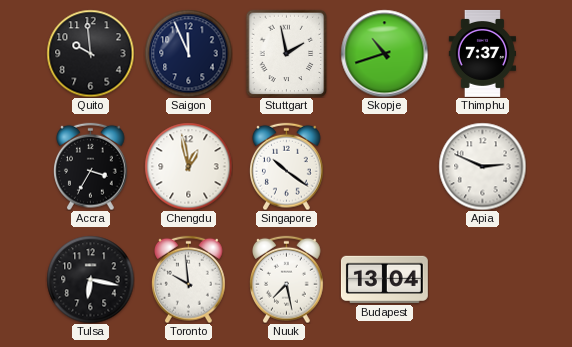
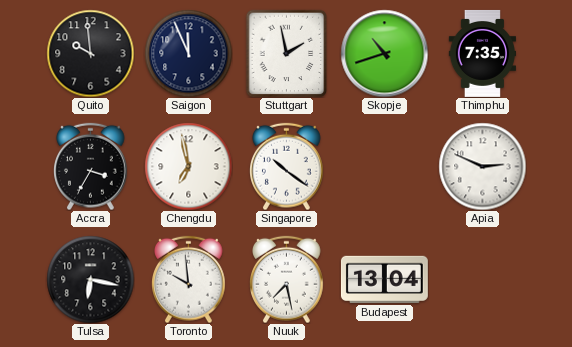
Thimphu: 7:37 -> 7:35
Chengdu: 12:58 -> 6:58
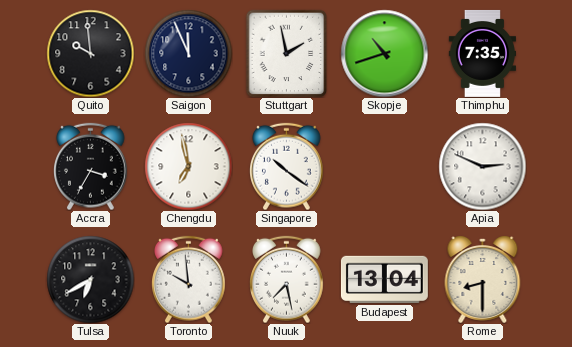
Tulsa: 6:17 -> 6:40
Rome: none -> 8:30
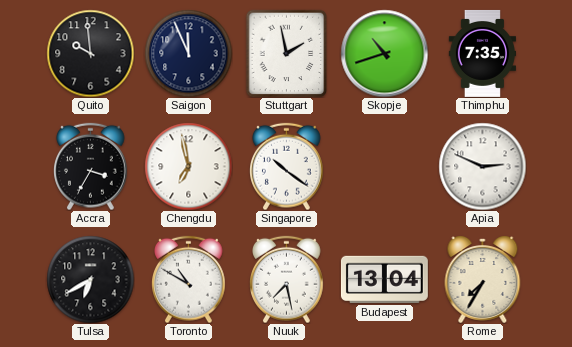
Toronto: 9:59 -> 10:50
Rome: 8:30 -> 7:35
